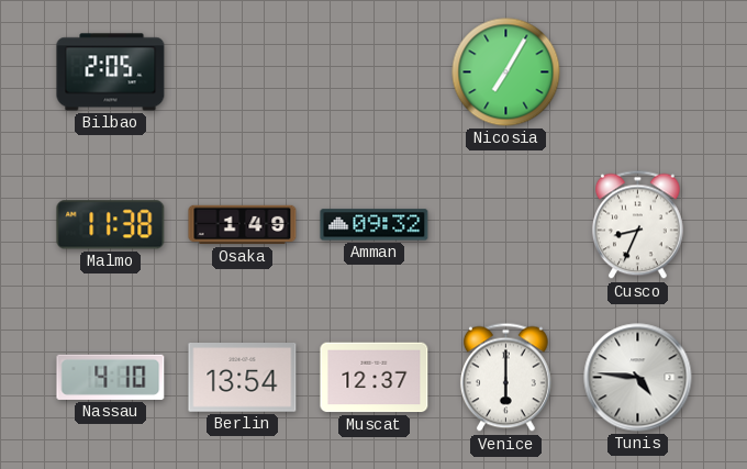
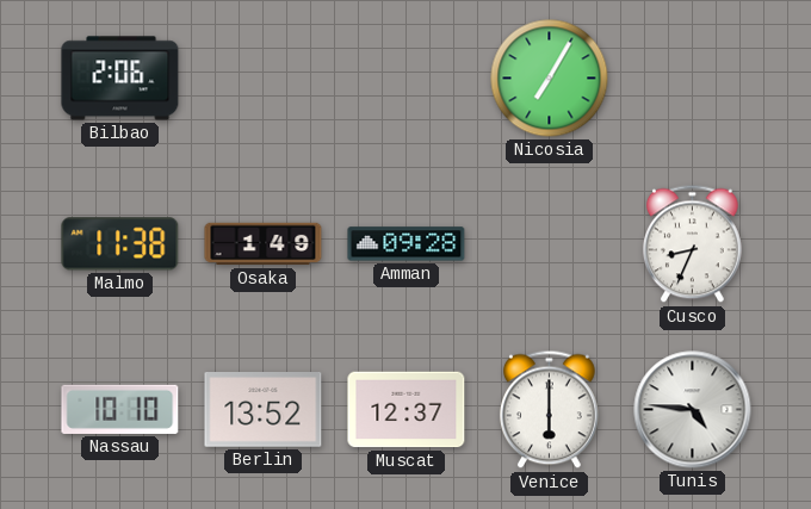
Bilbao: 2:05 -> 2:06
Amman: 09:32 -> 09:28
Nassau: 4:10 -> 10:10
Berlin: 13:54 -> 13:52
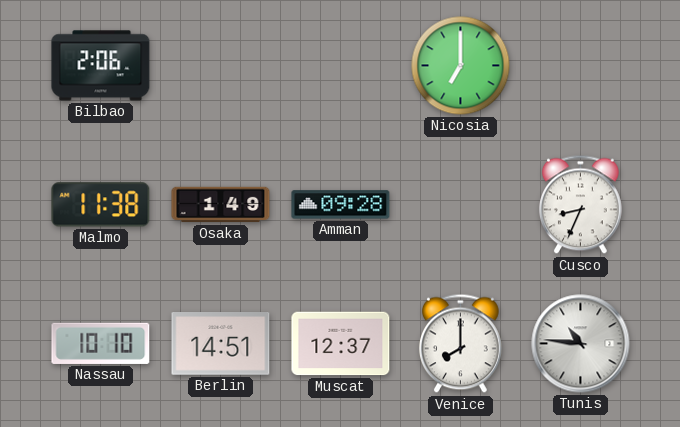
Nicosia: 7:05 -> 7:00
Berlin: 13:52 -> 14:51
Venice: 6:00 -> 8:00
Tunis: 4:46 -> 10:46
